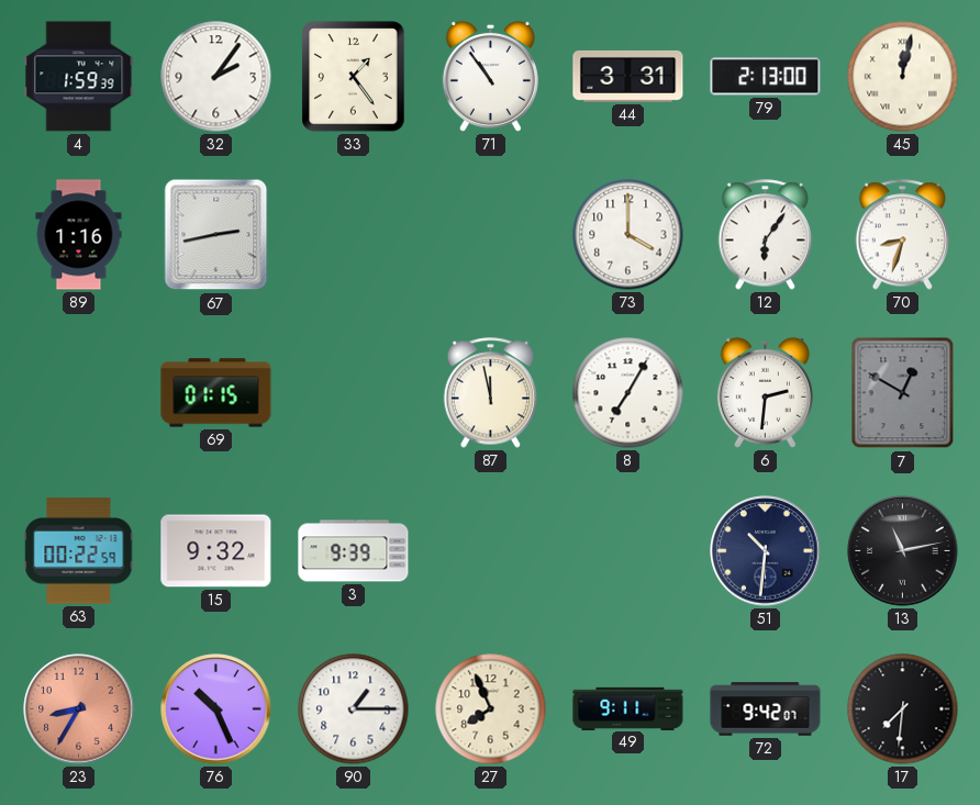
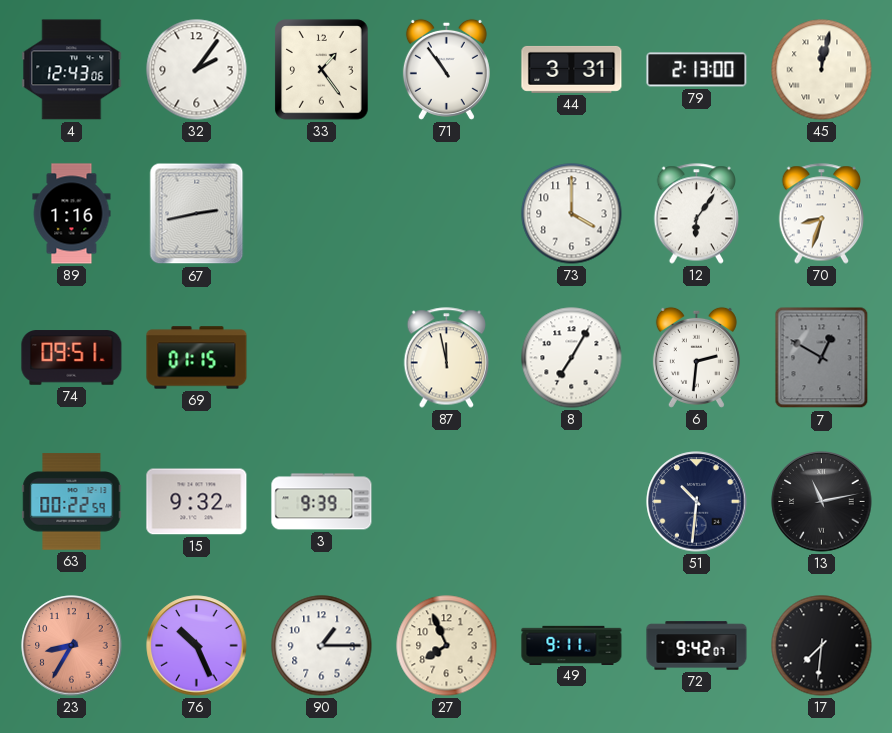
4: 1:59 -> 12:43
74: none -> 09:51
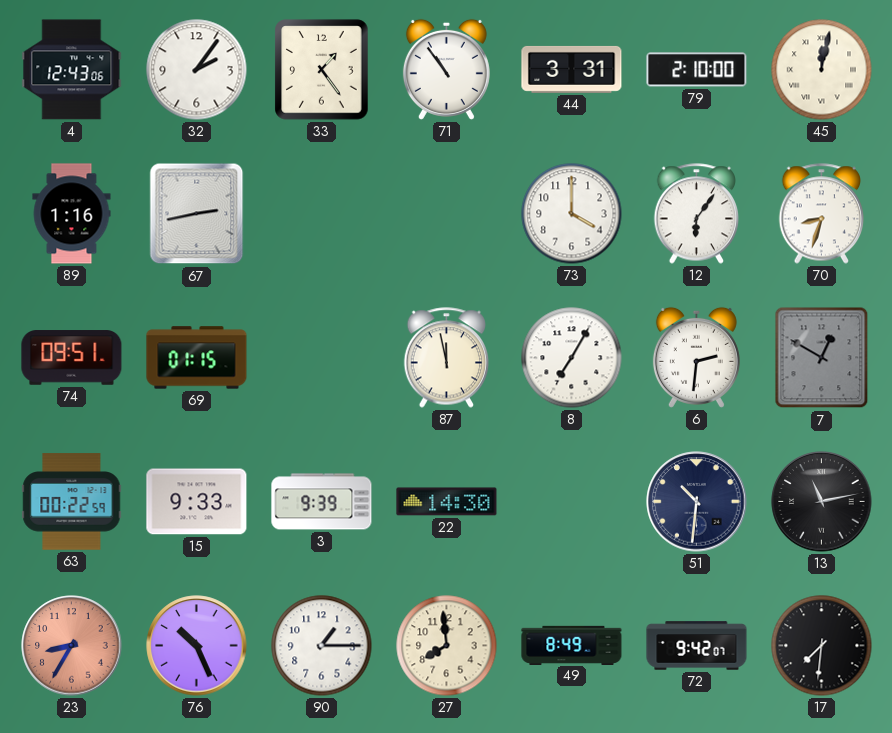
79: 2:13 -> 2:10
15: 9:32 -> 9:33
22: none -> 14:30
27: 7:56 -> 7:59
49: 9:11 -> 8:49
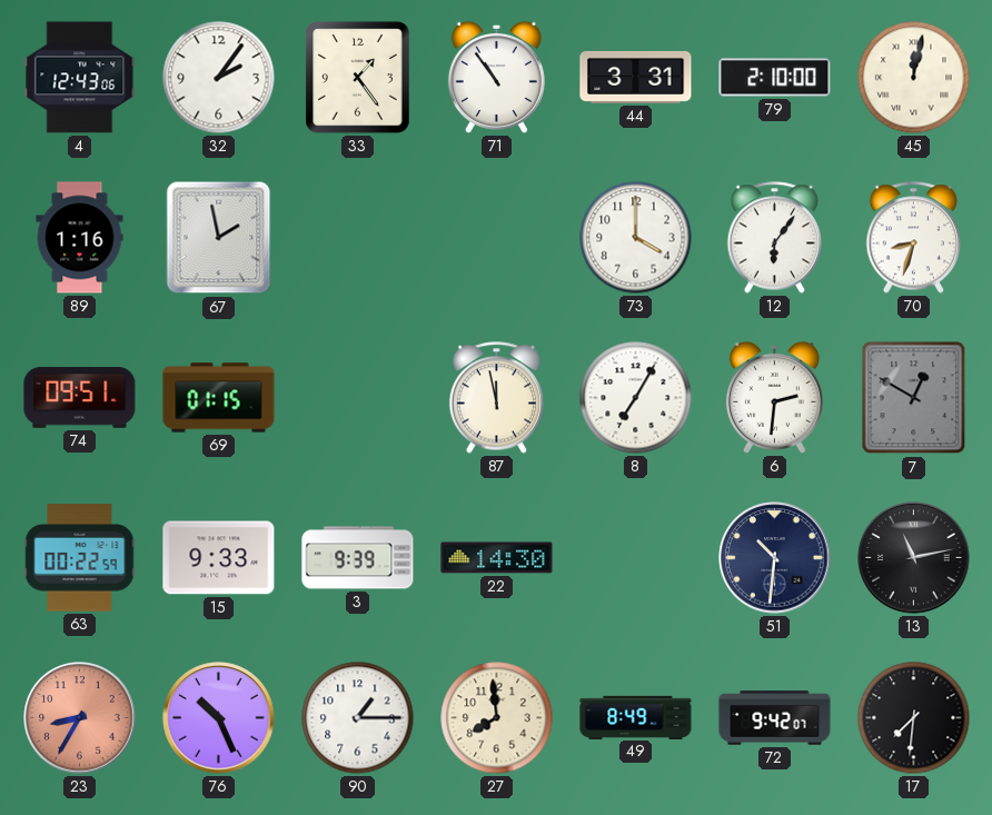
67: 2:43 -> 1:58
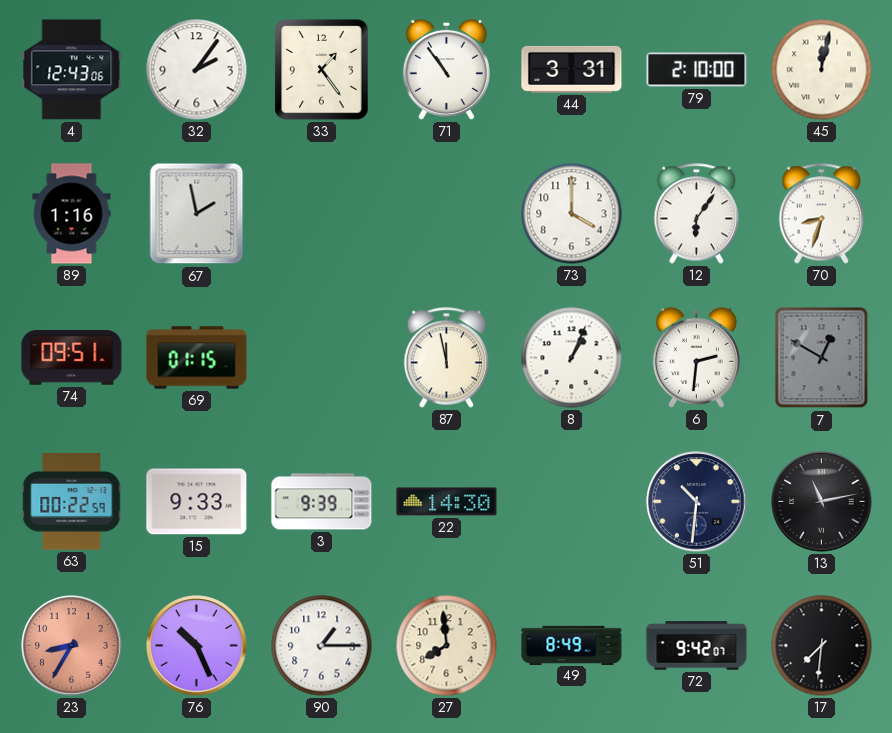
8: 7:05 -> 1:04
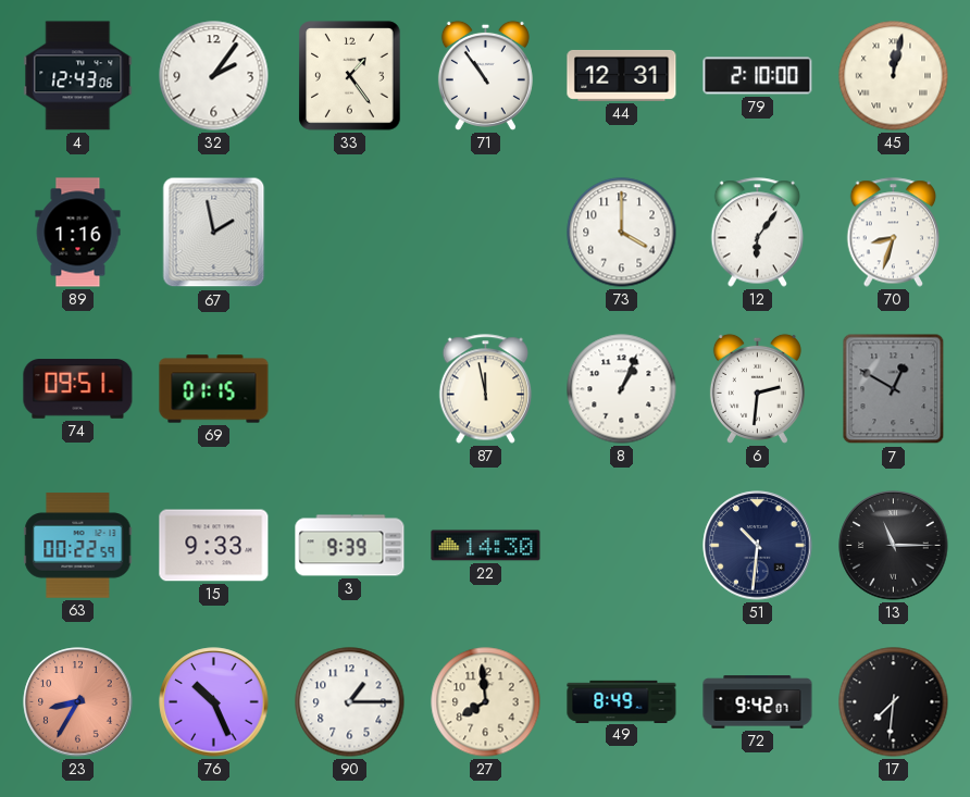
44: 3:31 -> 12:31
13: 11:13 -> 11:15
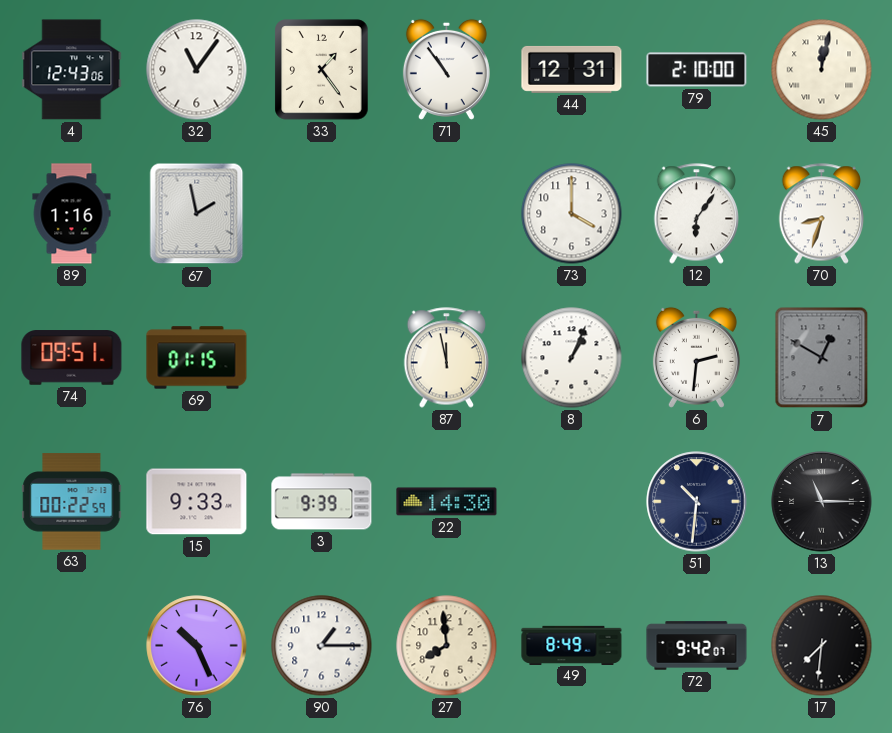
32: 2:06 -> 11:06
23: 8:35 -> none
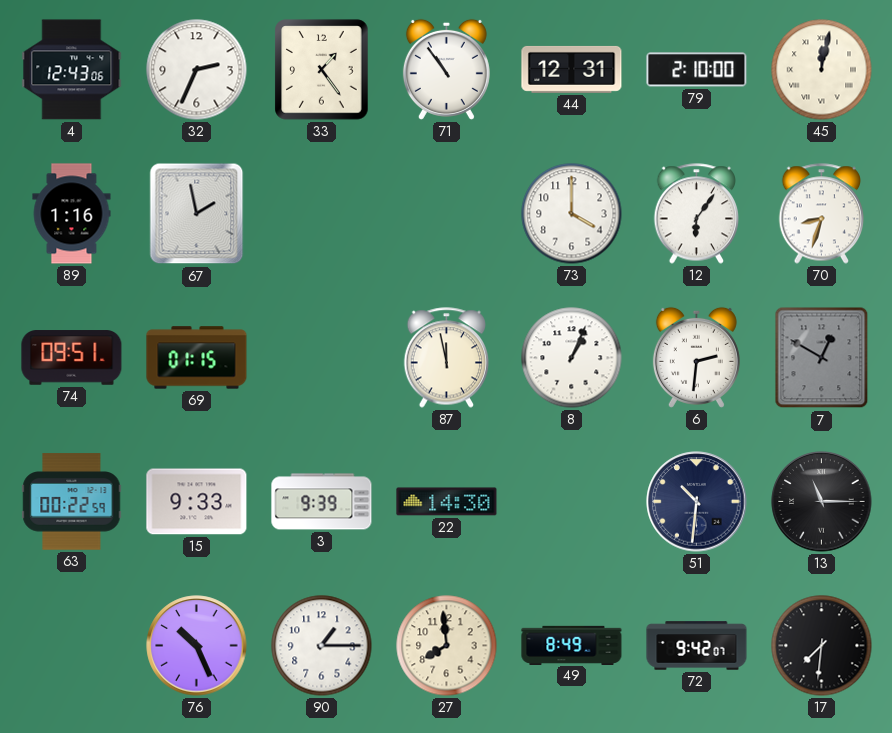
32: 11:06 -> 2:34
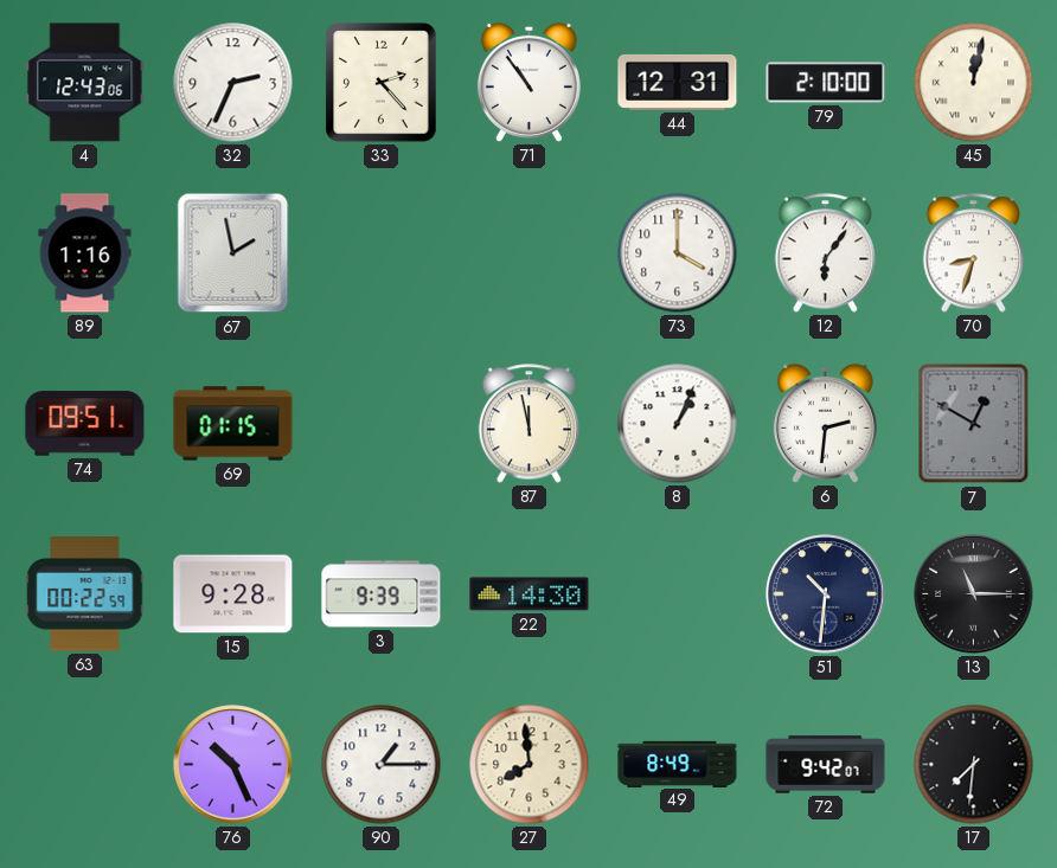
33: 1:24 -> 2:23
15: 9:33 -> 9:28
